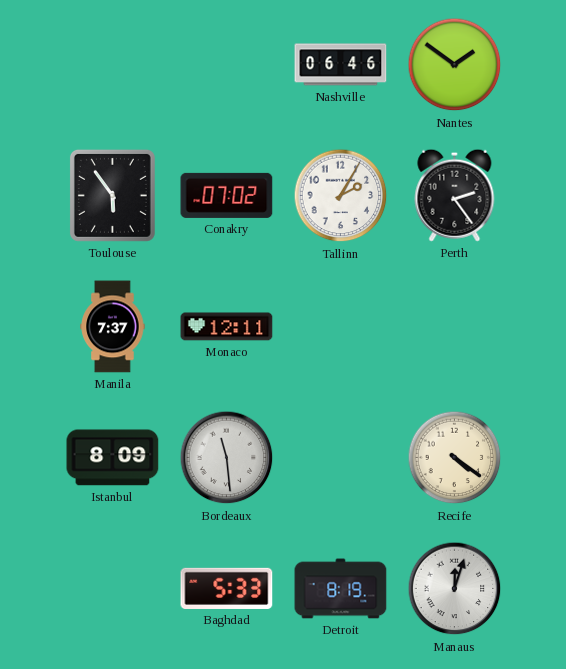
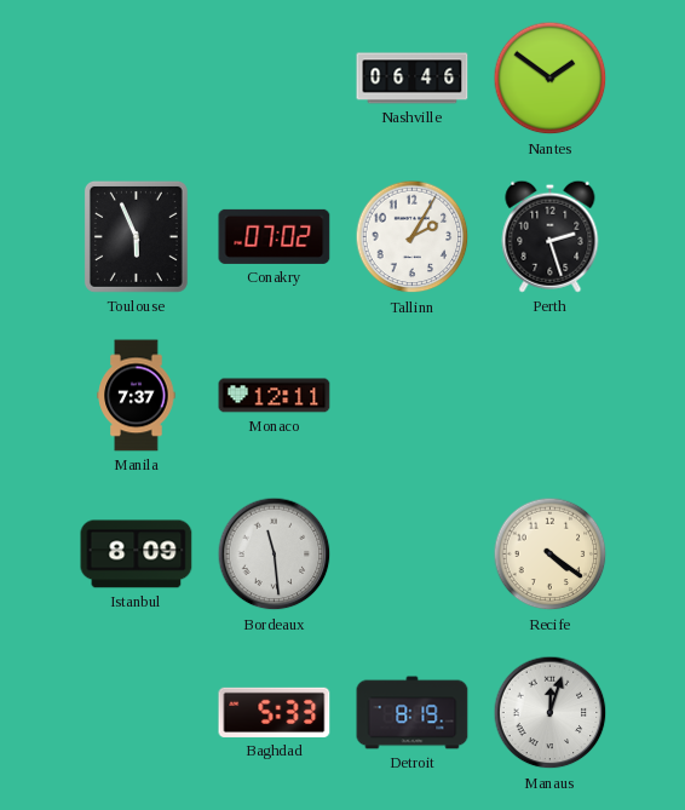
Toulouse: 5:54 -> 5:56
Perth: 2:24 -> 2:27
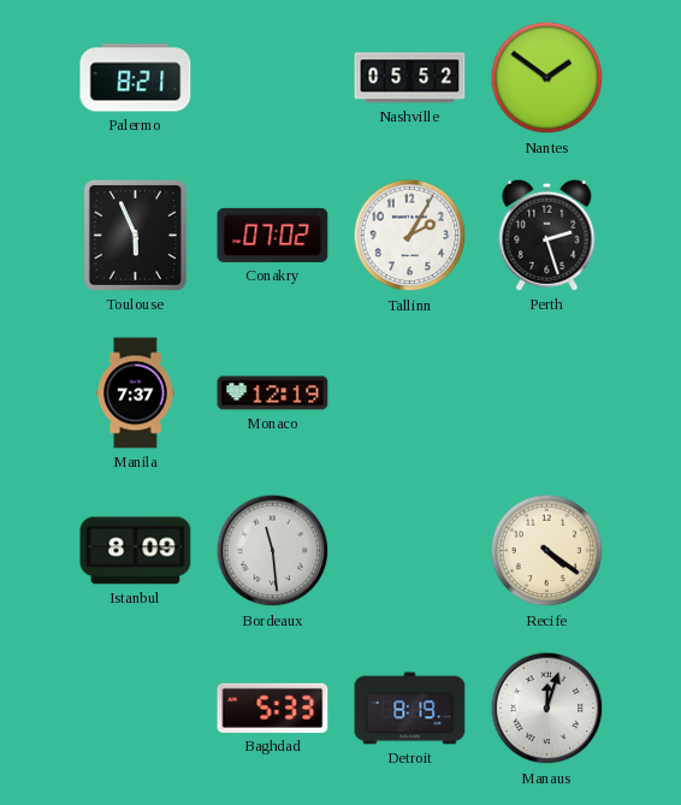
Palermo: none -> 8:21
Nashville: 06:46 -> 05:52
Monaco: 12:11 -> 12:19
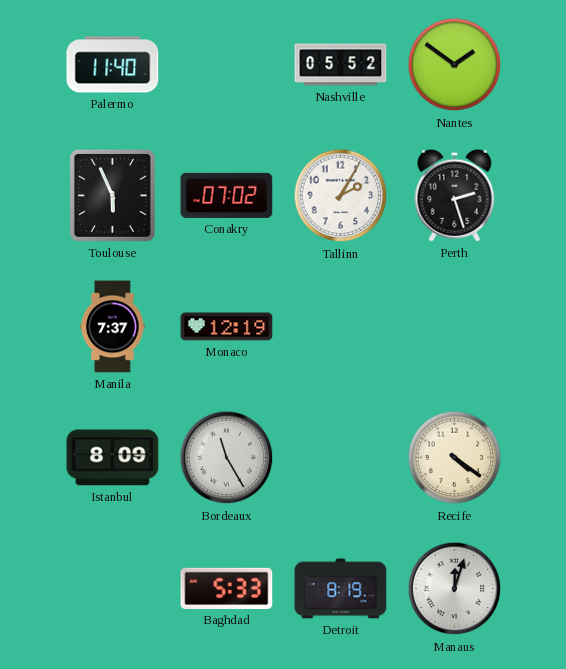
Palermo: 8:21 -> 11:40
Bordeaux: 11:29 -> 11:25
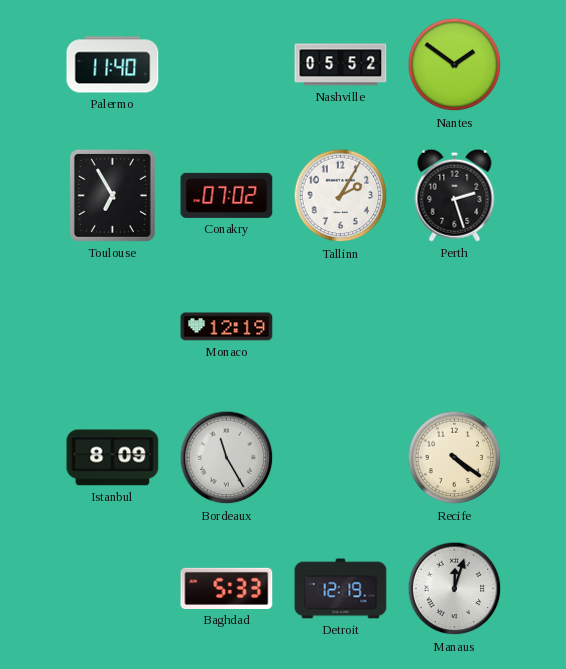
Toulouse: 5:56 -> 6:55
Manila: 7:37 -> none
Detroit: 8:19 -> 12:19
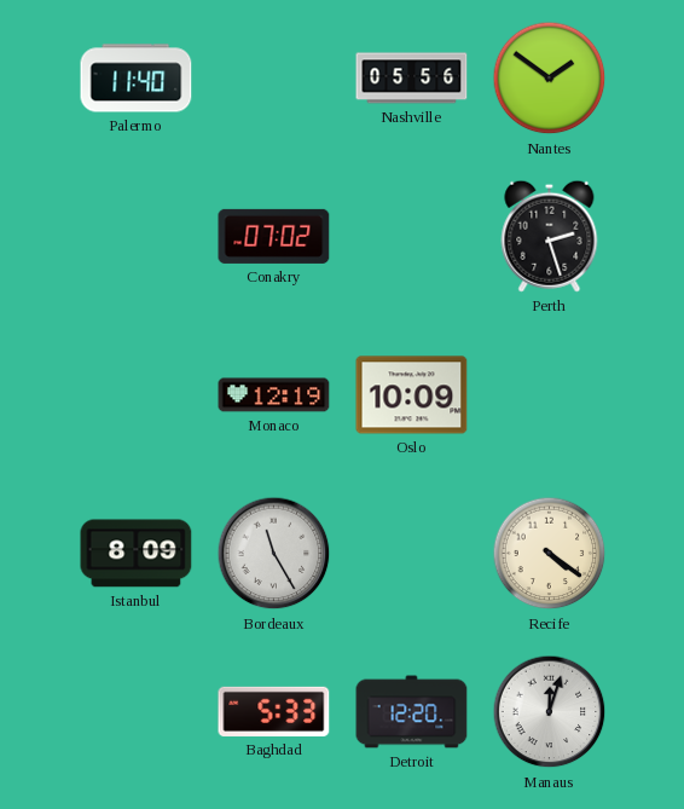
Nashville: 05:52 -> 05:56
Toulouse: 6:55 -> none
Tallinn: 2:05 -> none
Oslo: none -> 10:09
Detroit: 12:19 -> 12:20
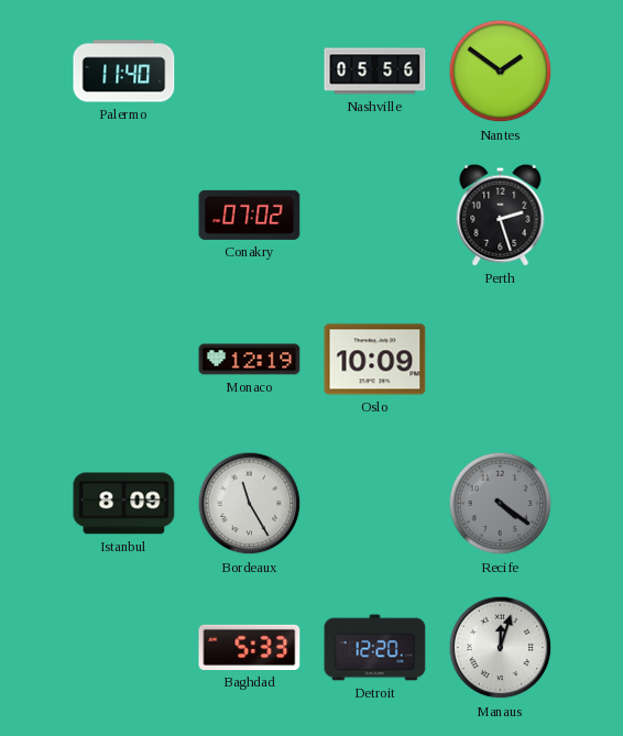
Recife dial: cream -> grey
